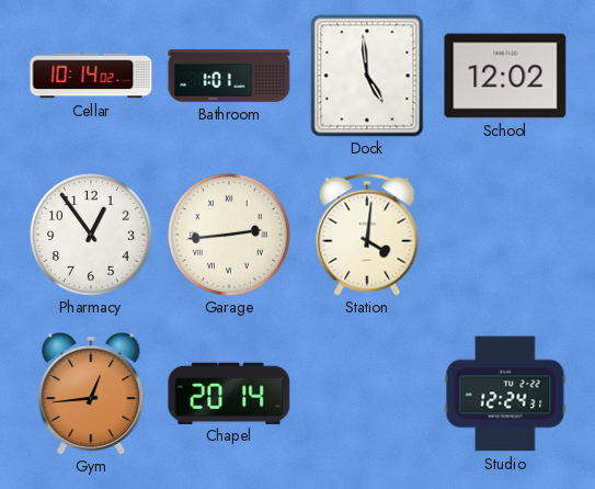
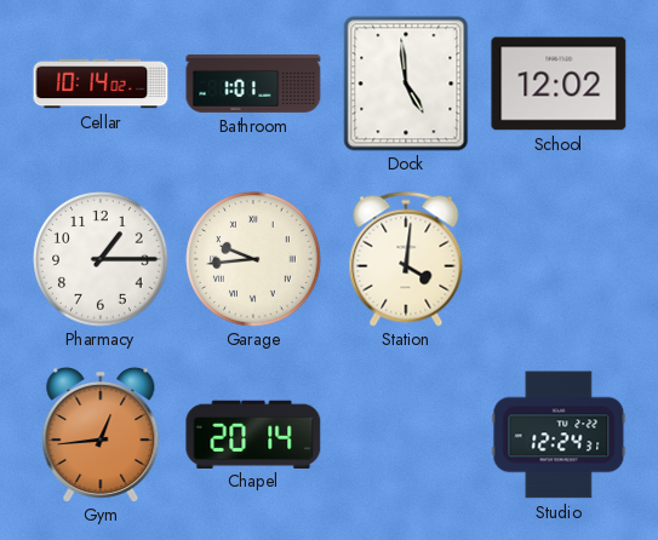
Pharmacy: 12:54 -> 1:15
Garage: 2:44 -> 9:44
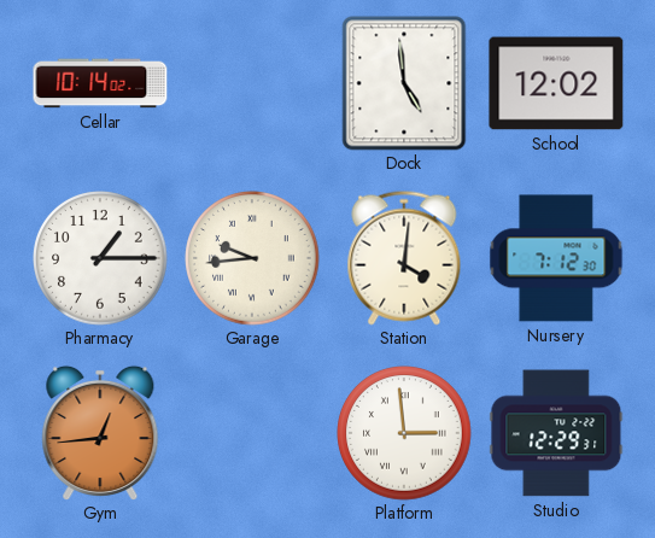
Bathroom: 1:01 -> none
Nursery: none -> 7:12
Chapel: 20:14 -> none
Platform: none -> 2:59
Studio: 12:24 -> 12:29
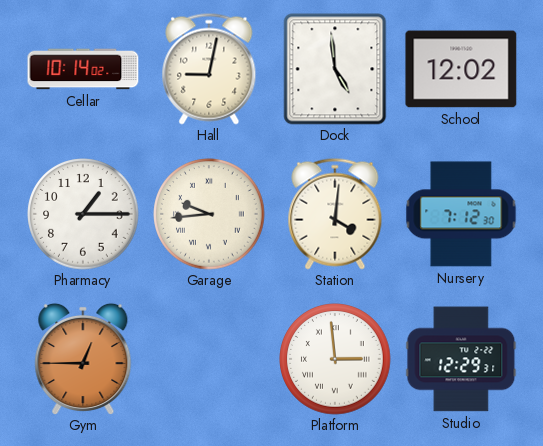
Hall: none -> 9:02
Gym: 12:44 -> 12:45
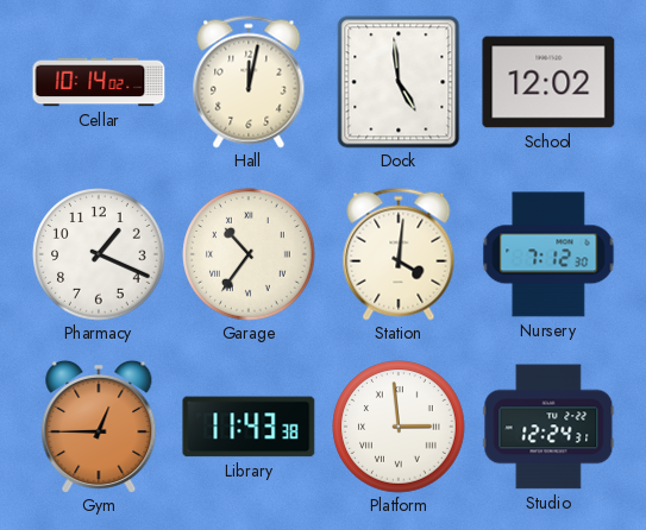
Hall: 9:02 -> 12:02
Pharmacy: 1:15 -> 1:19
Garage: 9:44 -> 10:36
Library: none -> 11:43
Studio: 12:29 -> 12:24
